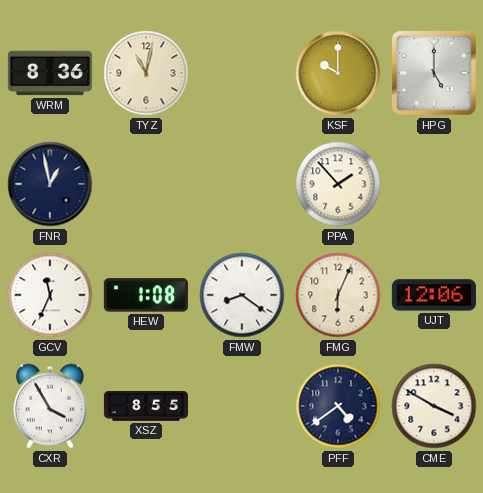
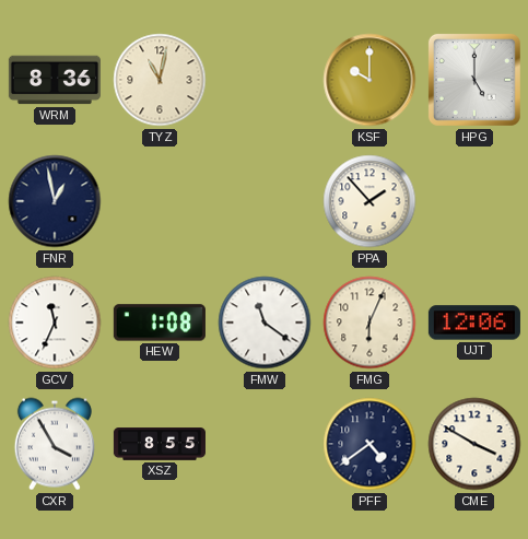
FMW: 8:21 -> 11:21
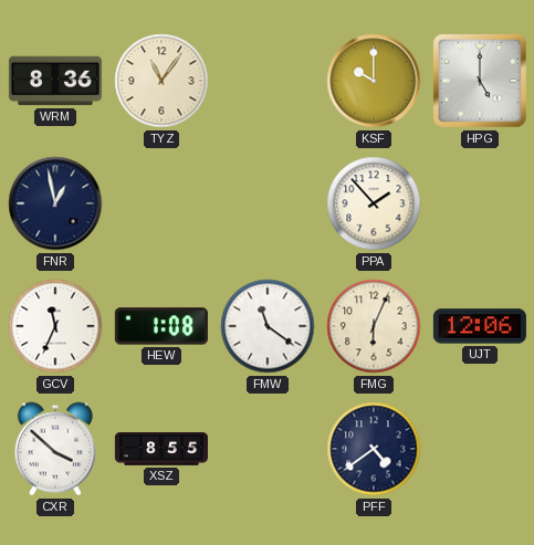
TYZ: 11:02 -> 11:06
CXR: 3:55 -> 3:52
CME: 3:50 -> none
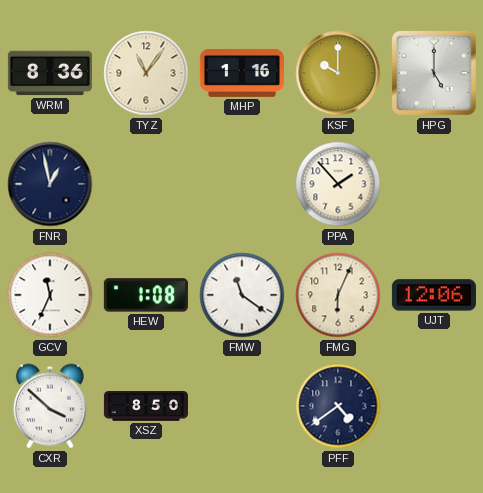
MHP: none -> 1:16
XSZ: 8:55 -> 8:50
